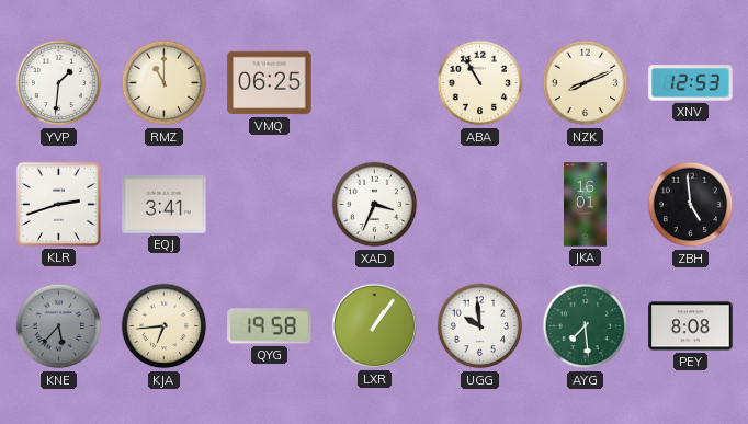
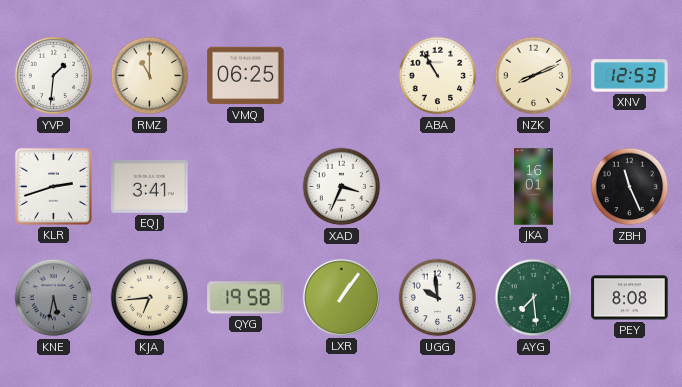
ZBH: 4:59 -> 11:26
KNE: 5:37 -> 5:32
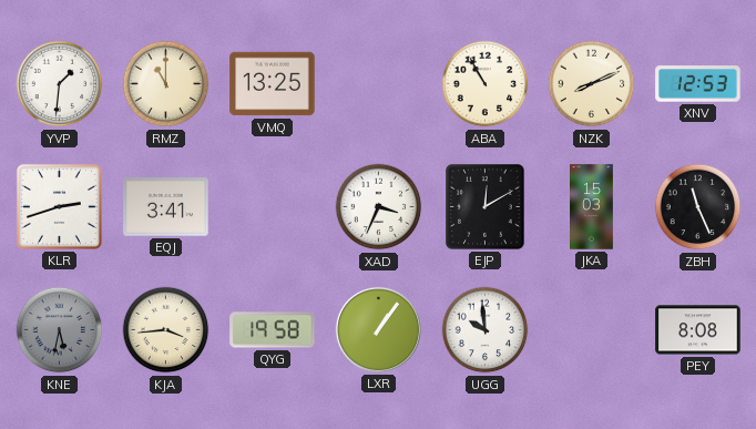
VMQ: 06:25 -> 13:25
EJP: none -> 12:10
JKA: 16:01 -> 15:03
KJA: 6:44 -> 3:44
AYG: 7:29 -> none
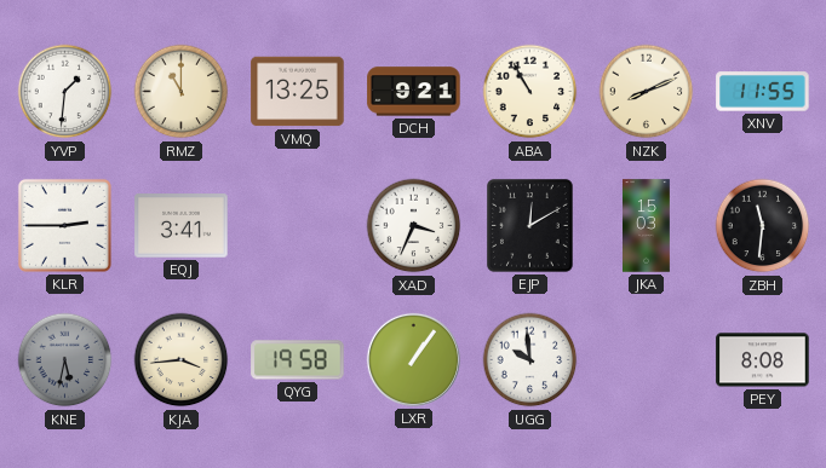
DCH: none -> 9:21
XNV: 12:53 -> 11:55
KLR: 2:42 -> 2:45
ZBH: 11:26 -> 11:31
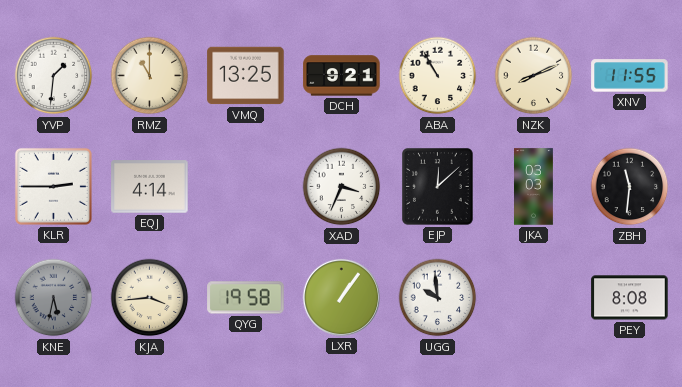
EQJ: 3:41 -> 4:14
EJP: 12:10 -> 12:08
JKA: 15:03 -> 03:03
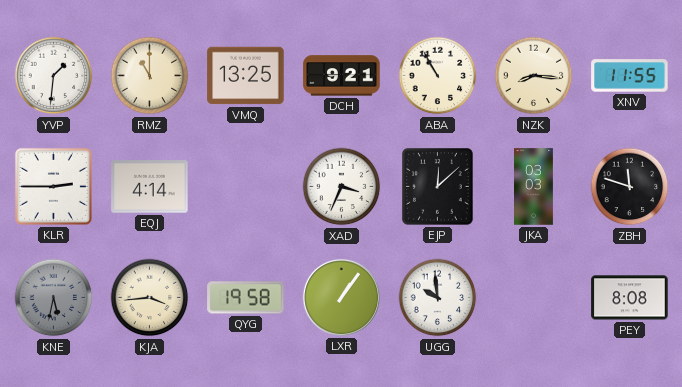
NZK: 8:11 -> 8:16
ZBH: 11:31 -> 11:48
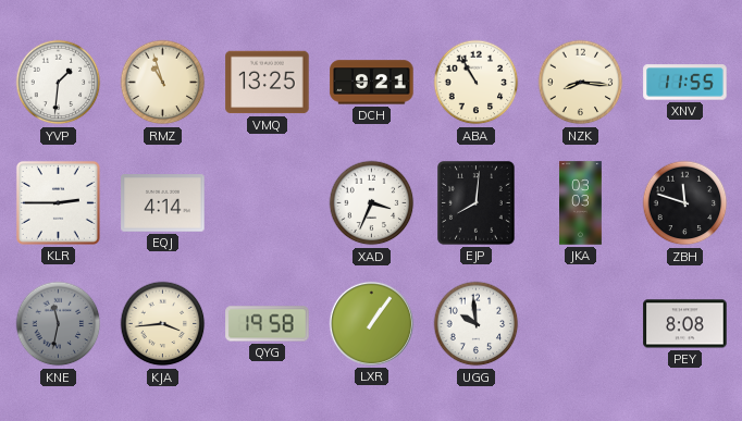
RMZ: 11:00 -> 10:57
EJP: 12:08 -> 8:01
KNE: 5:32 -> 11:32
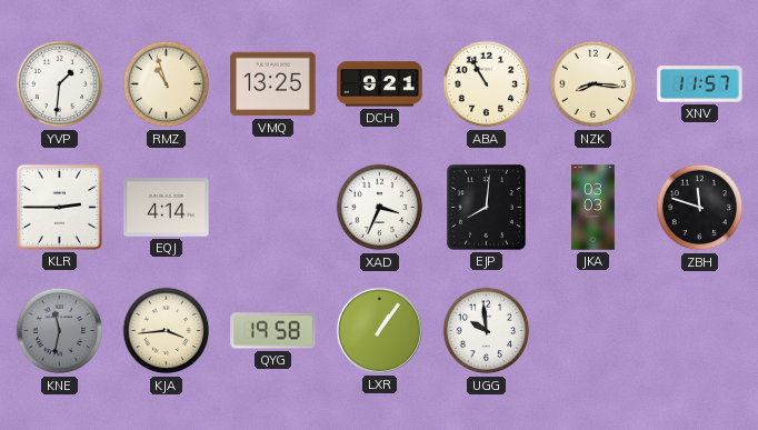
XNV: 11:55 -> 11:57
PEY: 8:08 -> none
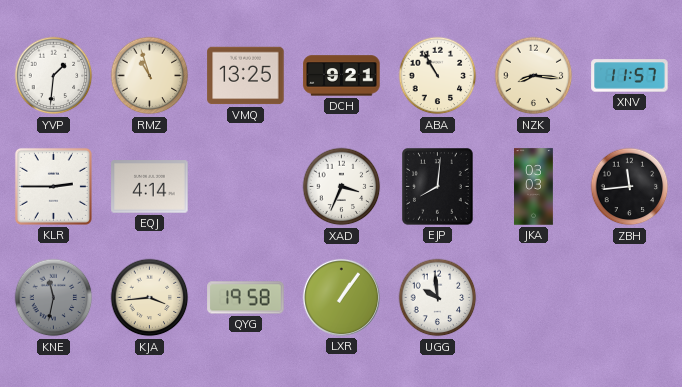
ZBH: 11:48 -> 11:44
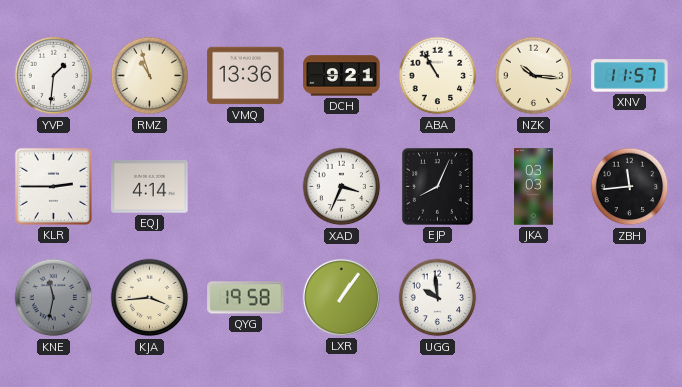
VMQ: 13:25 -> 13:36
NZK: 8:16 -> 10:16
EJP: 8:01 -> 8:04
